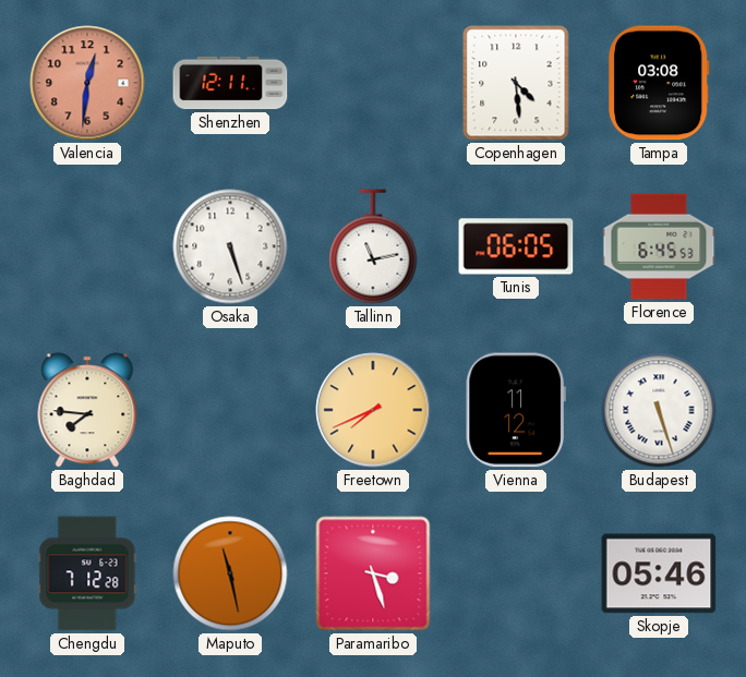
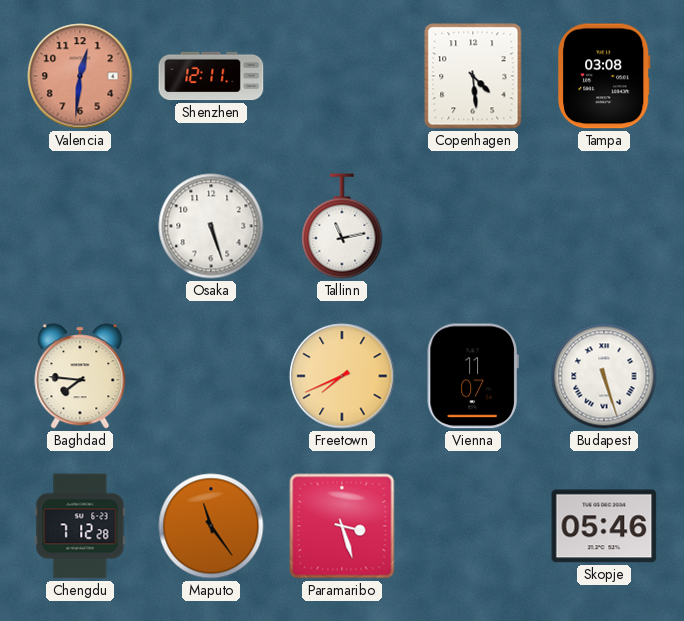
Tunis: 06:05 -> none
Florence: 6:45 -> none
Vienna: 11:12 -> 11:07
Maputo: 11:28 -> 11:24
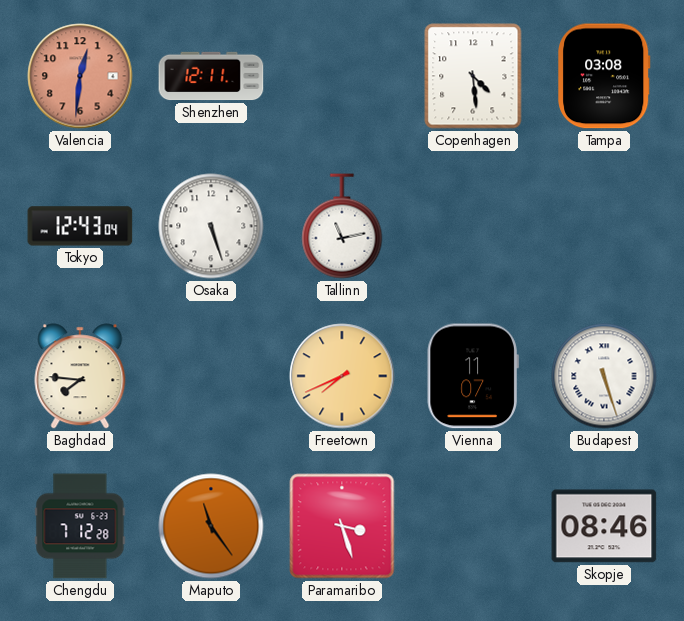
Tokyo: none -> 12:43
Skopje: 05:46 -> 08:46
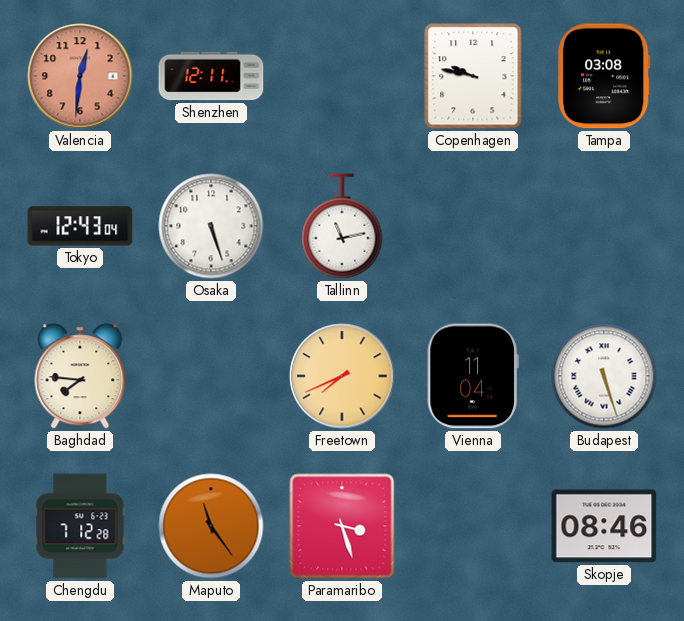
Copenhagen: 4:29 -> 9:47
Vienna: 11:07 -> 11:04
